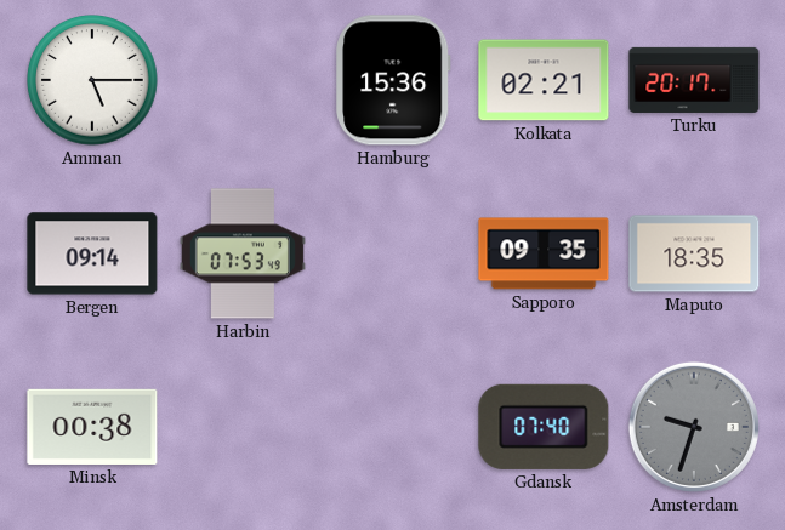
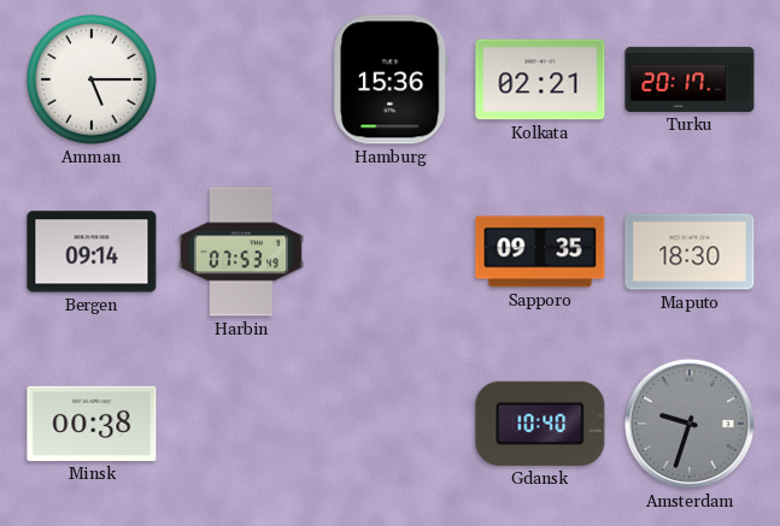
Maputo: 18:35 -> 18:30
Gdansk: 07:40 -> 10:40
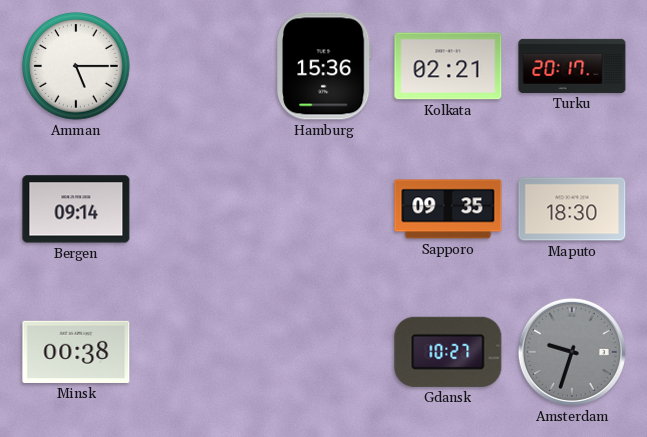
Harbin: 07:53 -> none
Gdansk: 10:40 -> 10:27
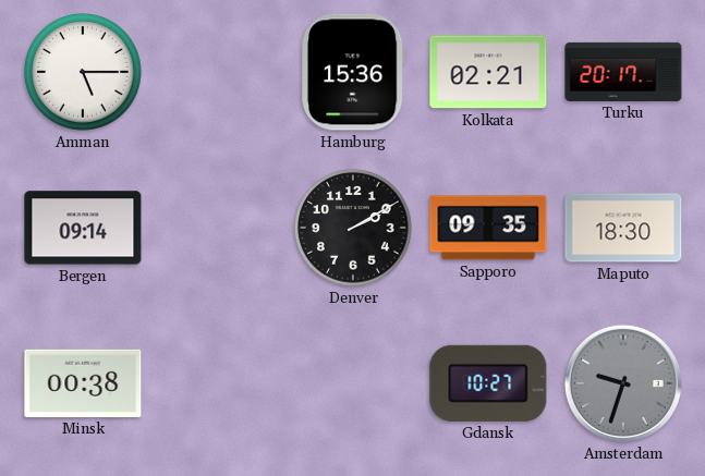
Denver: none -> 2:10
